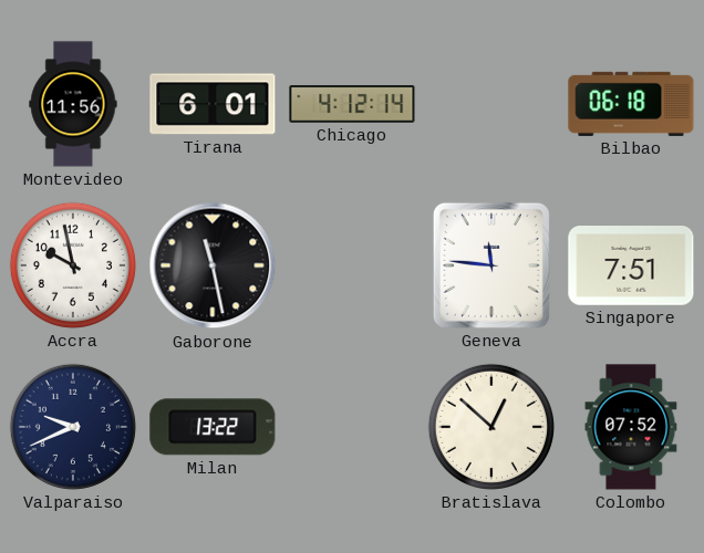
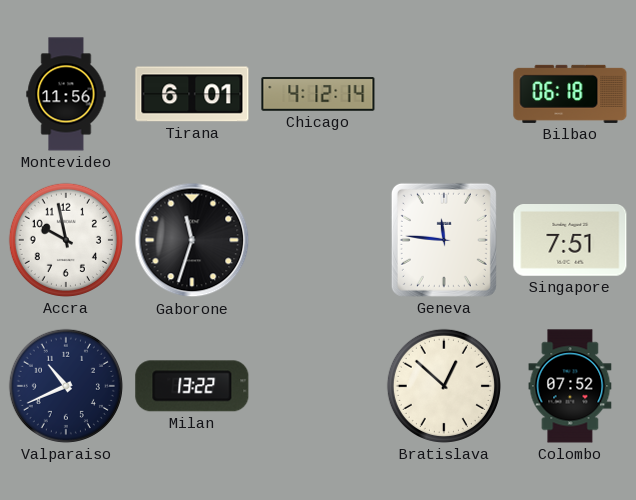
Gaborone: 11:28 -> 11:33
Valparaiso: 9:41 -> 10:41
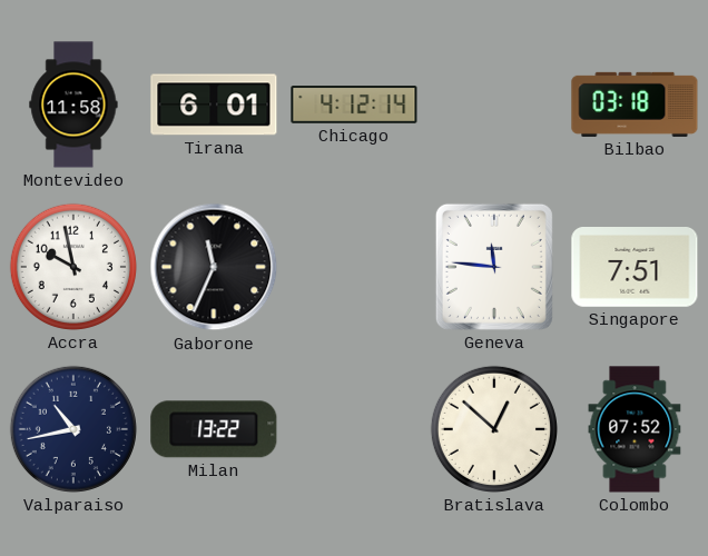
Montevideo: 11:56 -> 11:58
Bilbao: 06:18 -> 03:18
Gaborone: 11:33 -> 11:34
Valparaiso: 10:41 -> 10:43
